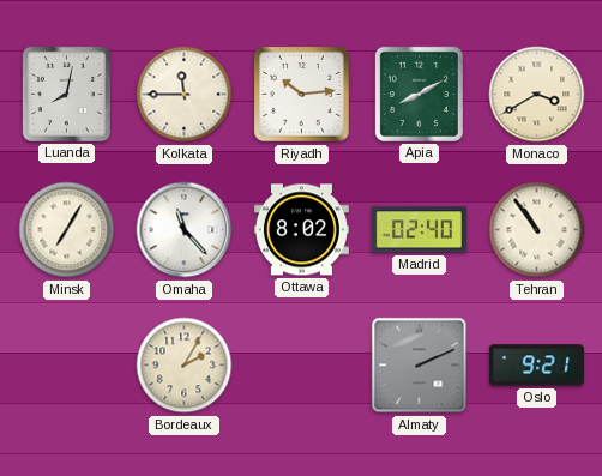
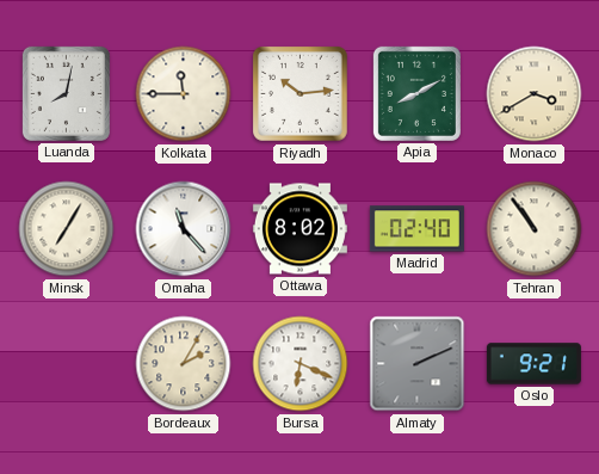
Bursa: none -> 6:19
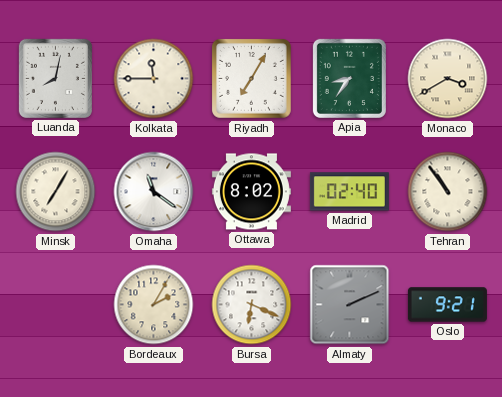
Riyadh: 10:14 -> 7:05
Apia: 8:10 -> 8:36
Omaha: 11:23 -> 11:21
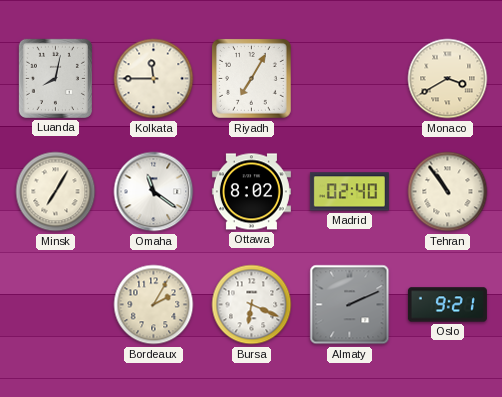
Apia: 8:36 -> none
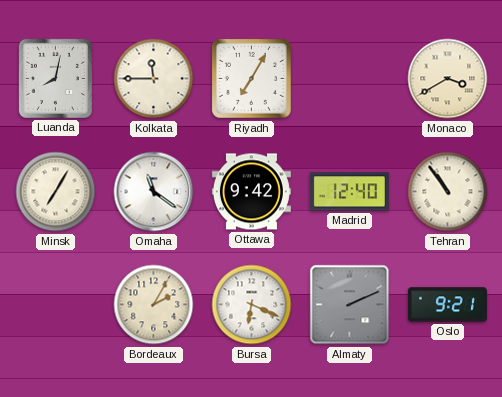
Ottawa: 8:02 -> 9:42
Madrid: 02:40 -> 12:40
